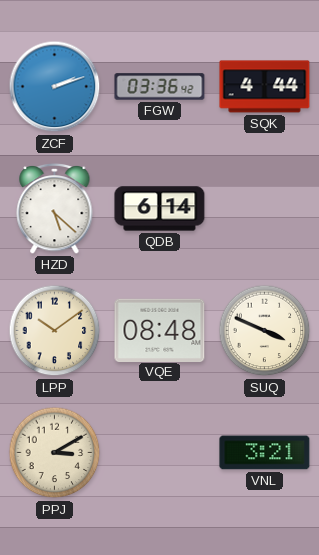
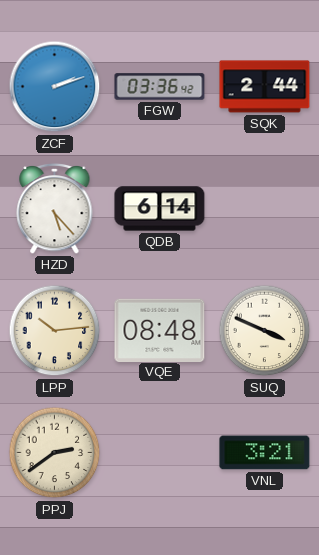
SQK: 4:44 -> 2:44
HZD: 5:22 -> 5:23
LPP: 10:09 -> 10:14
PPJ: 3:10 -> 2:39
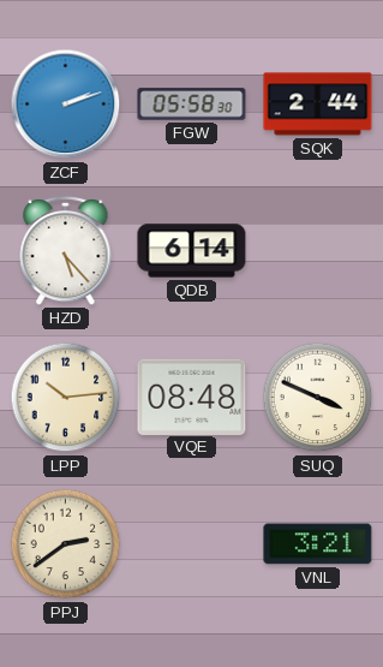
FGW: 03:36 -> 05:58
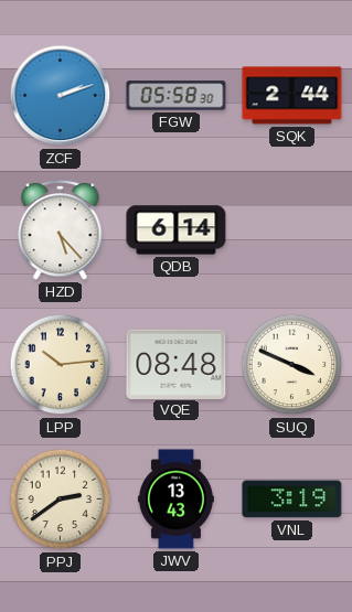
JWV: none -> 13:43
VNL: 3:21 -> 3:19
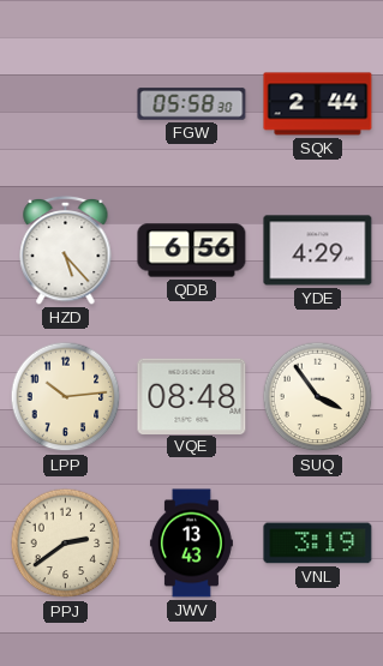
ZCF: 2:12 -> none
QDB: 6:14 -> 6:56
YDE: none -> 4:29
SUQ: 3:49 -> 3:54
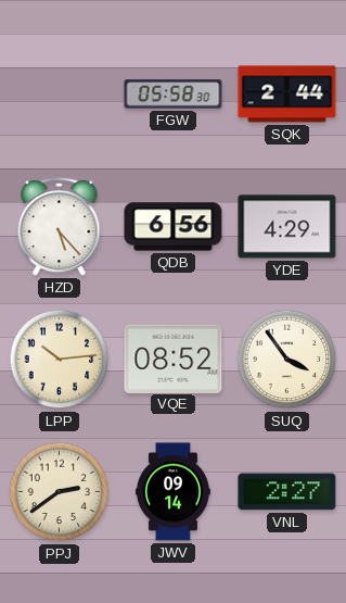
VQE: 08:48 -> 08:52
JWV: 13:43 -> 09:14
VNL: 3:19 -> 2:27
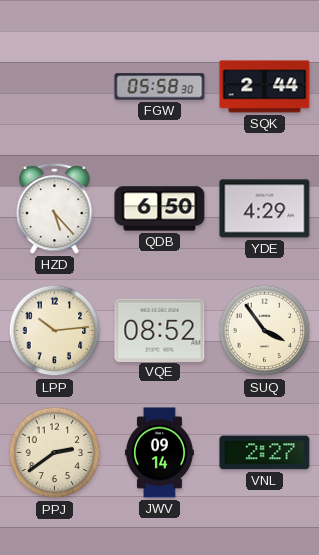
QDB: 6:56 -> 6:50
